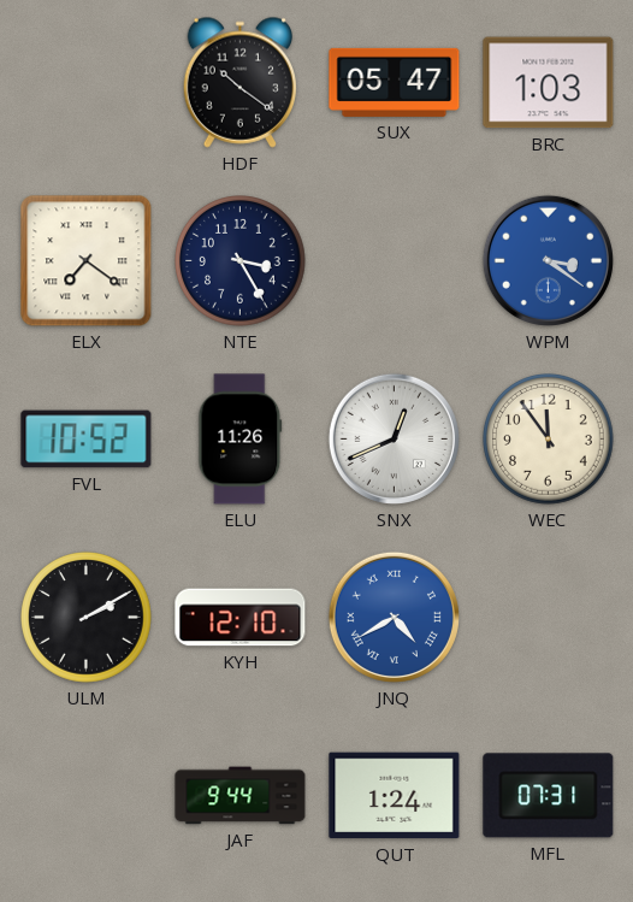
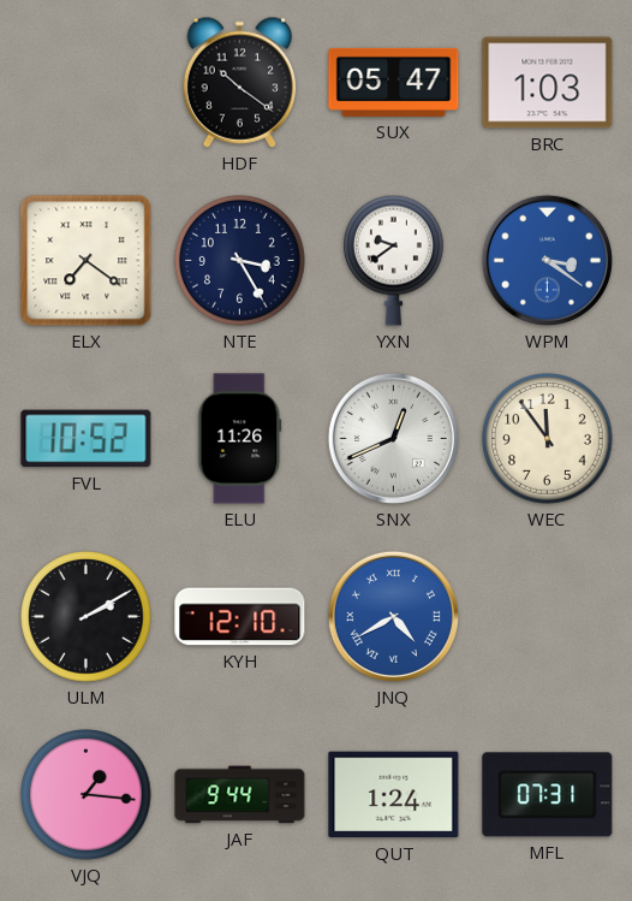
YXN: none -> 9:39
VJQ: none -> 1:16
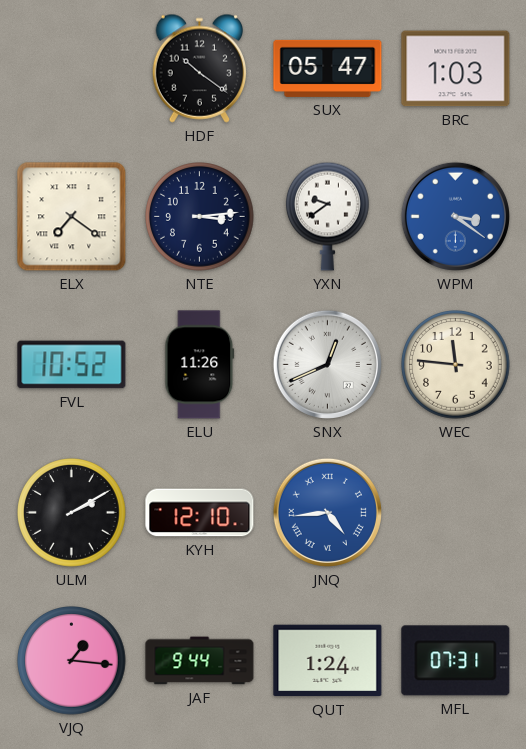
NTE: 3:25 -> 3:14
WEC: 11:54 -> 11:46
JNQ: 4:40 -> 4:44
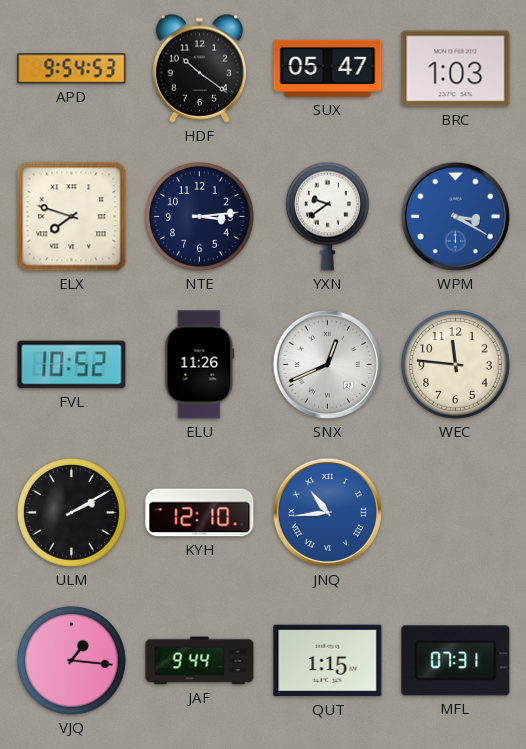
APD: none -> 9:54
ELX: 7:21 -> 7:48
WPM: 3:21 -> 3:20
JNQ: 4:44 -> 10:44
QUT: 1:24 -> 1:15
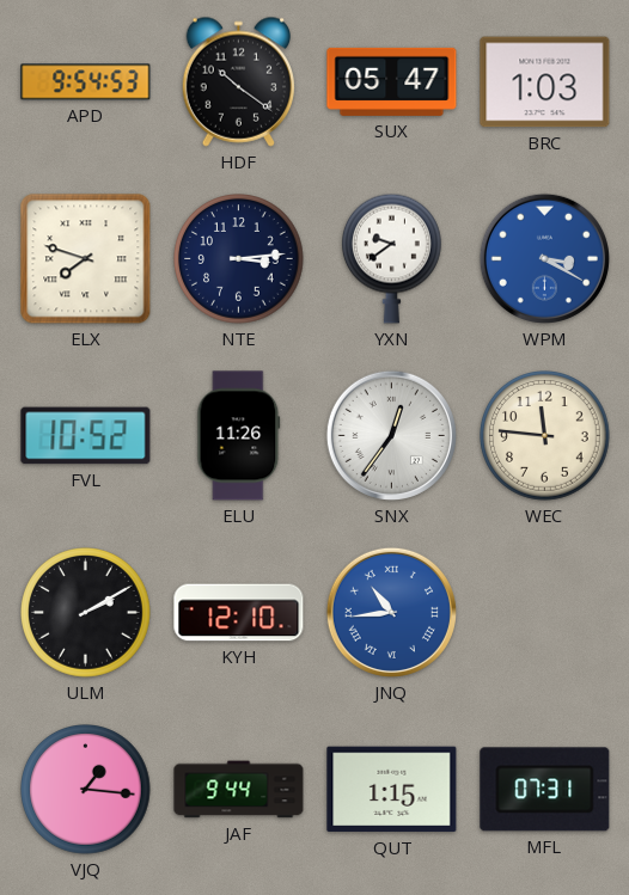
SNX: 12:41 -> 12:36
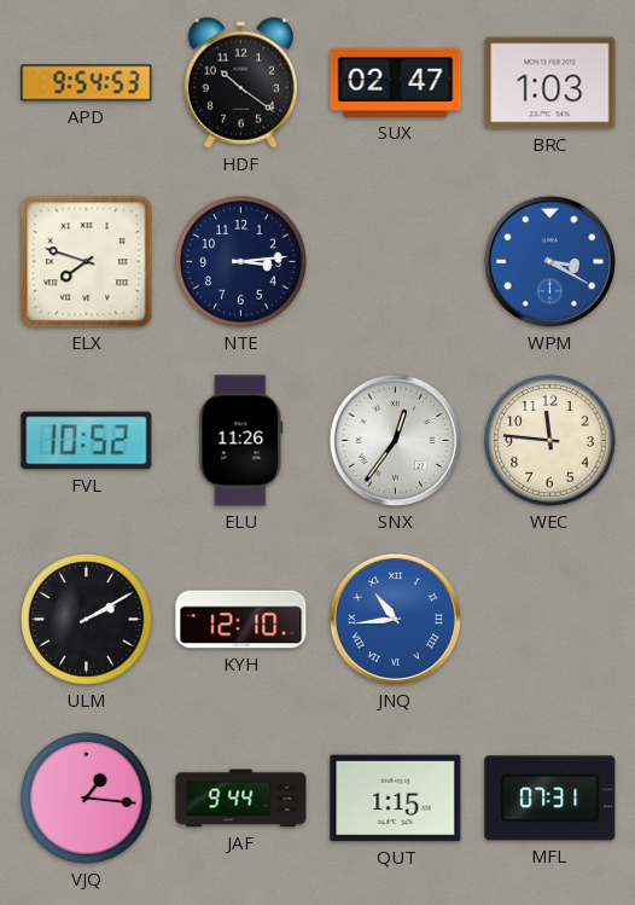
SUX: 05:47 -> 02:47
YXN: 9:39 -> none
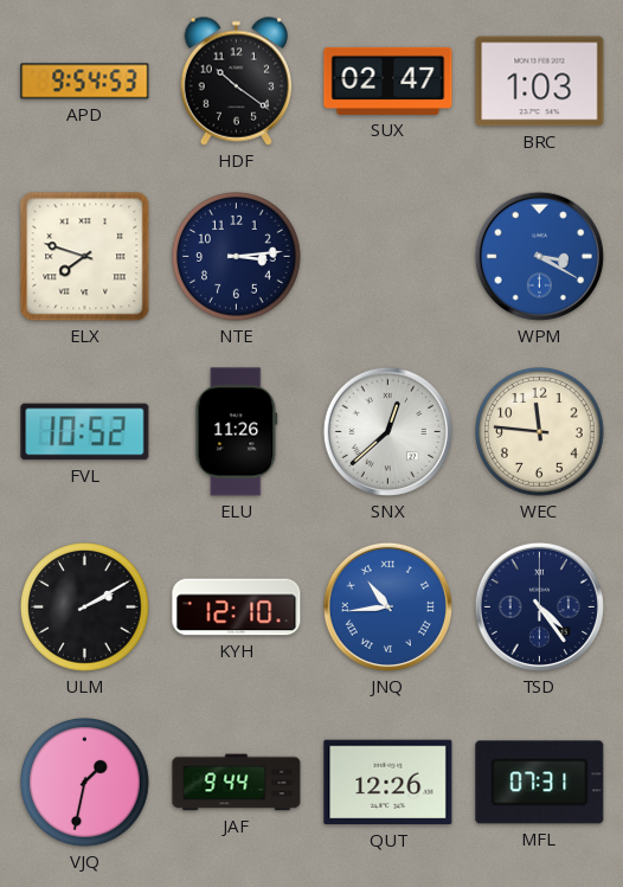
SNX: 12:36 -> 12:38
TSD: none -> 4:24
VJQ: 1:16 -> 1:32
QUT: 1:15 -> 12:26
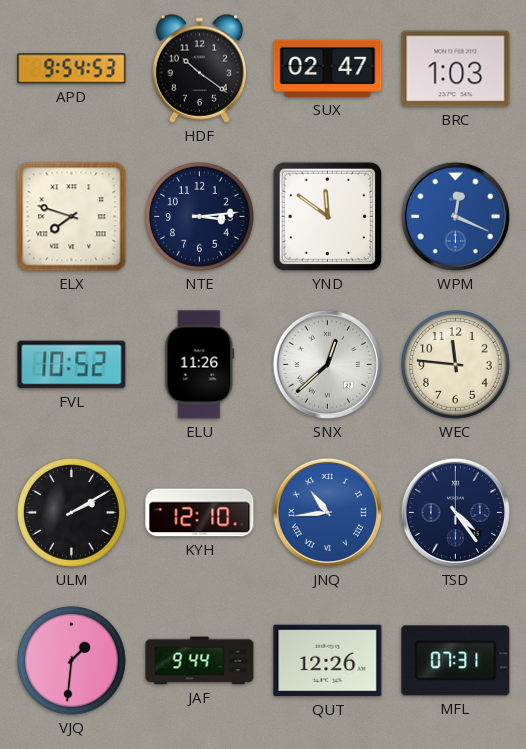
YND: none -> 11:51
WPM: 3:20 -> 12:19
VJQ: 1:32 -> 1:31
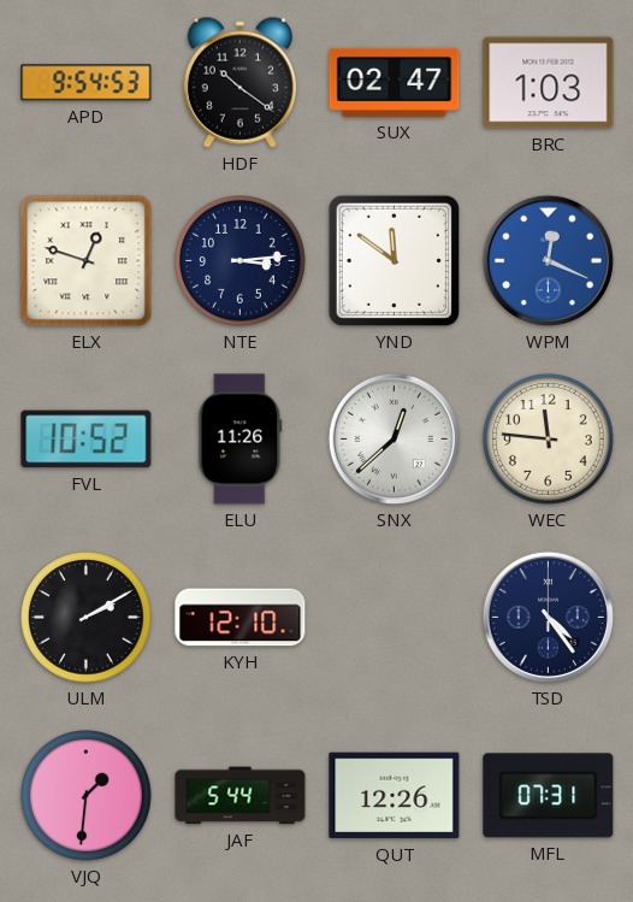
ELX: 7:48 -> 12:48
JNQ: 10:44 -> none
JAF: 9:44 -> 5:44
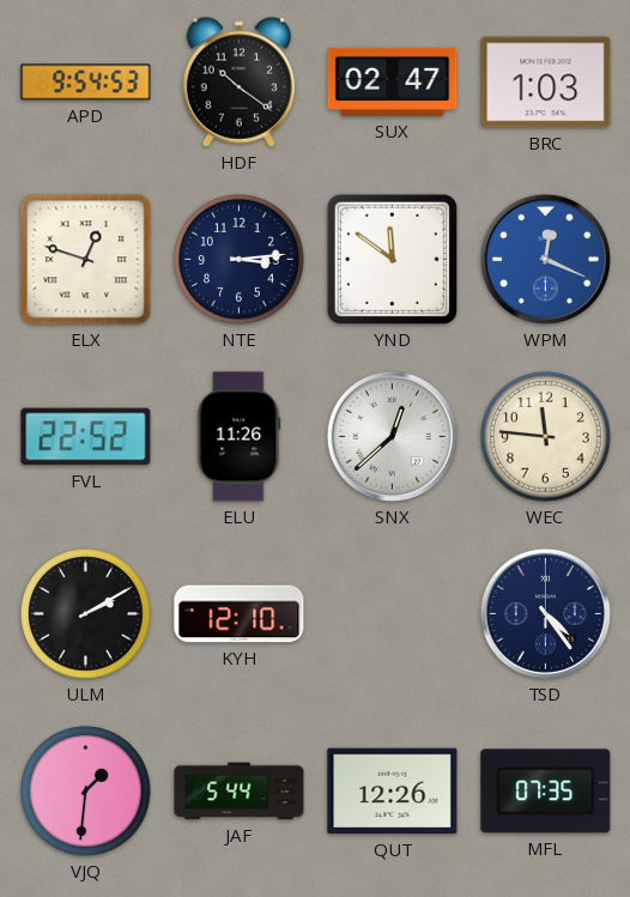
FVL: 10:52 -> 22:52
MFL: 07:31 -> 07:35
